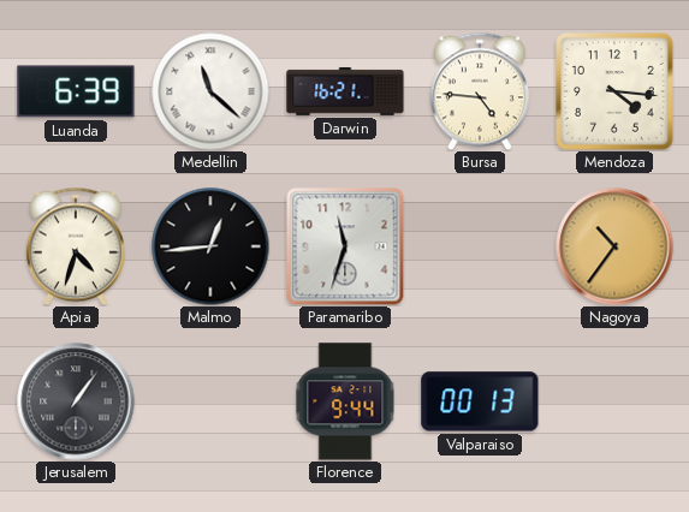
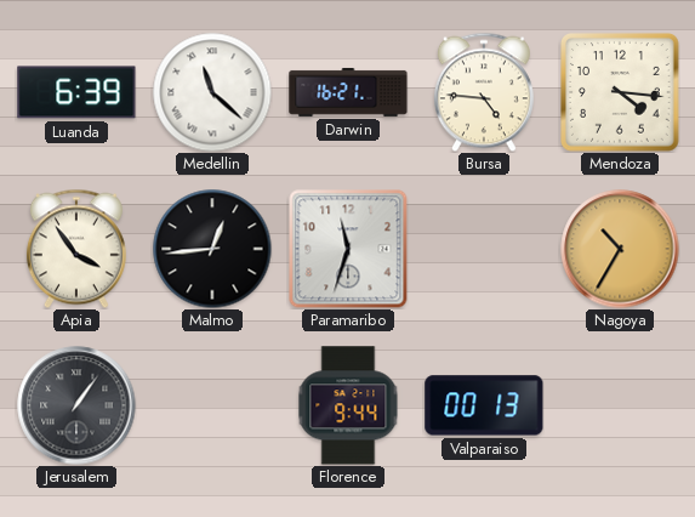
Apia: 4:33 -> 3:54
Nagoya: 10:36 -> 10:35
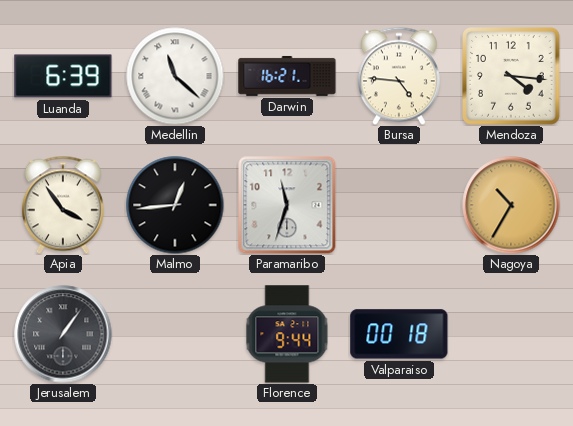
Valparaiso: 00:13 -> 00:18
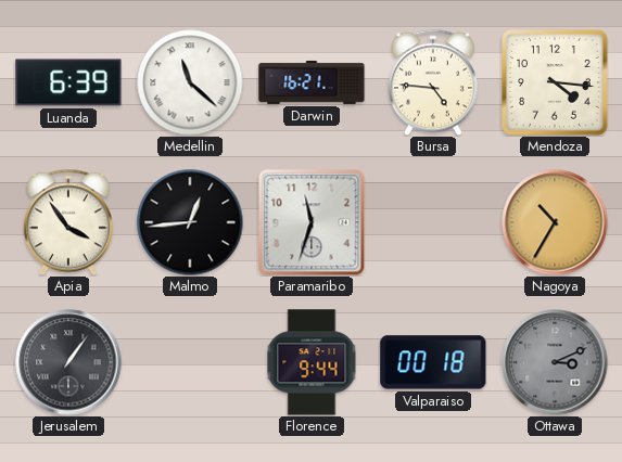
Ottawa: none -> 3:11
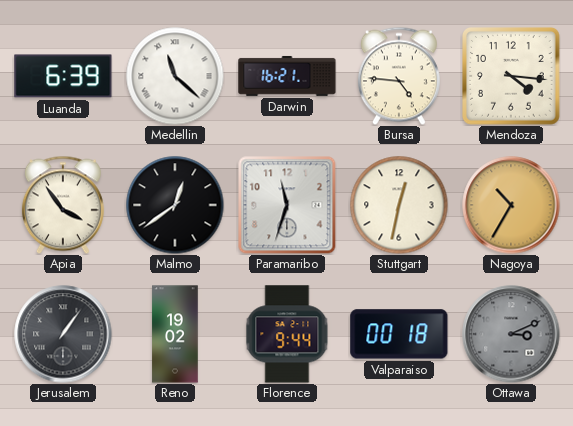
Malmo: 12:44 -> 12:39
Stuttgart: none -> 12:32
Reno: none -> 19:02
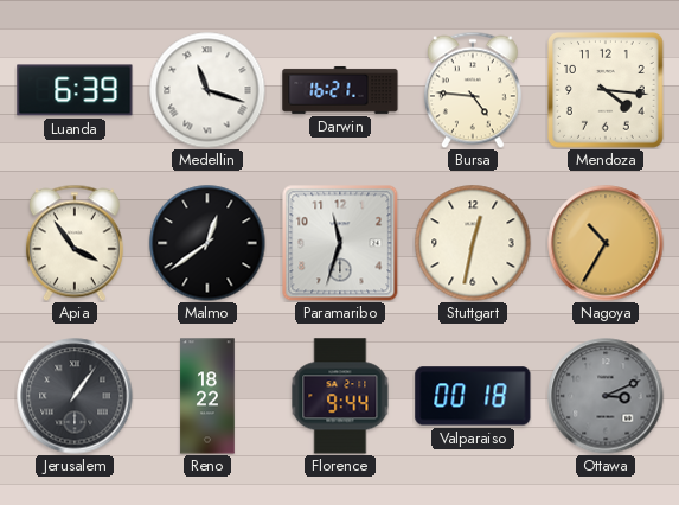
Medellin: 11:22 -> 11:18
Reno: 19:02 -> 18:22
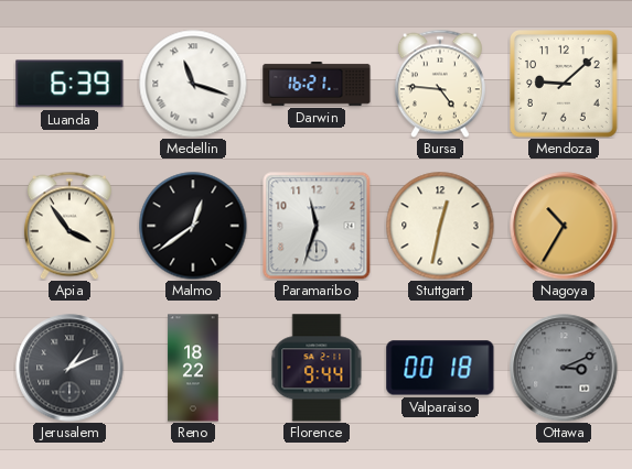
Mendoza: 4:16 -> 9:08
Jerusalem: 1:06 -> 1:11
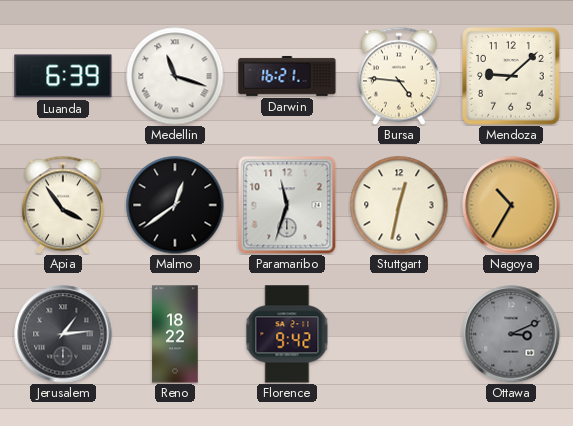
Jerusalem: 1:11 -> 1:14
Florence: 9:44 -> 9:42
Valparaiso: 00:18 -> none
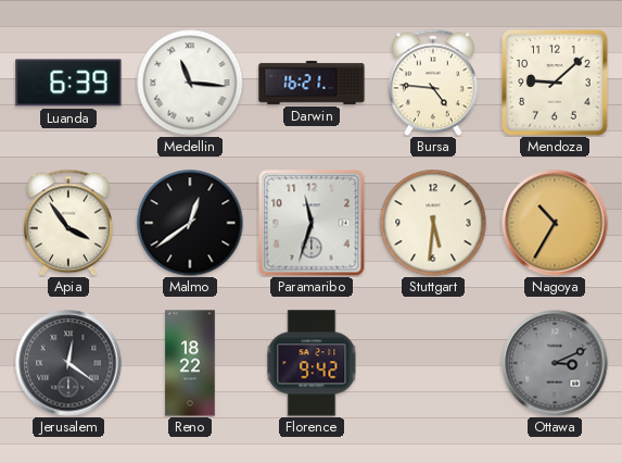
Medellin: 11:18 -> 11:16
Stuttgart: 12:32 -> 5:31
Jerusalem: 1:14 -> 12:21
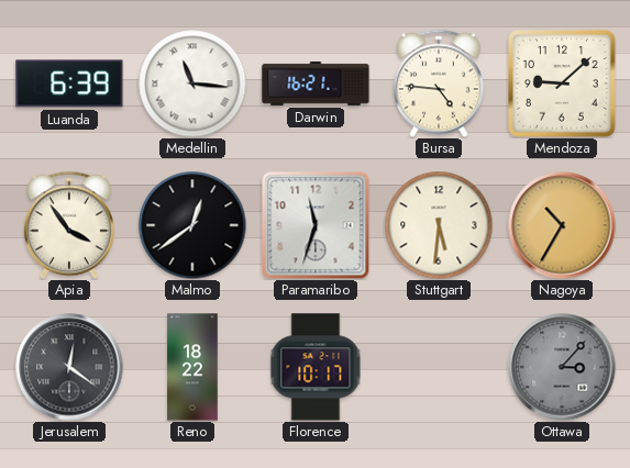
Florence: 9:42 -> 10:17
Ottawa: 3:11 -> 3:07
